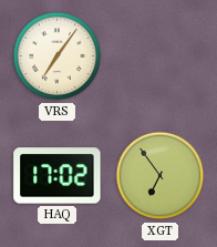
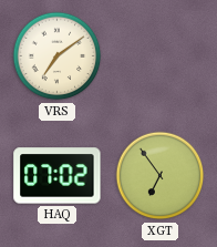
VRS: 7:06 -> 7:09
HAQ: 17:02 -> 07:02
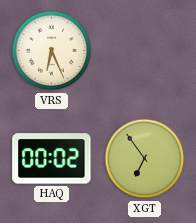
VRS: 7:09 -> 6:26
HAQ: 07:02 -> 00:02
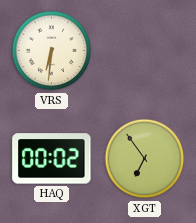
VRS: 6:26 -> 6:31
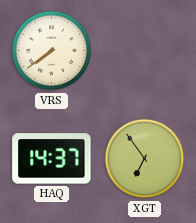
VRS: 6:31 -> 7:39
HAQ: 00:02 -> 14:37
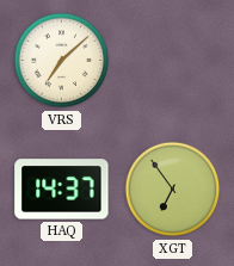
VRS: 7:39 -> 7:08
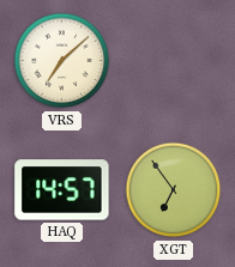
HAQ: 14:37 -> 14:57
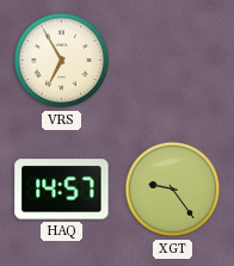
VRS: 7:08 -> 6:55
XGT: 6:54 -> 9:24
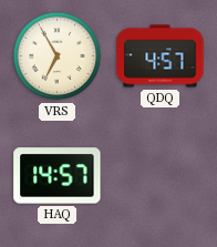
QDQ: none -> 4:57
XGT: 9:24 -> none
